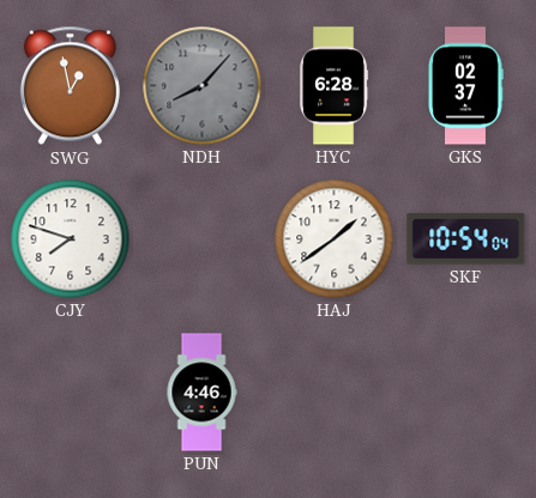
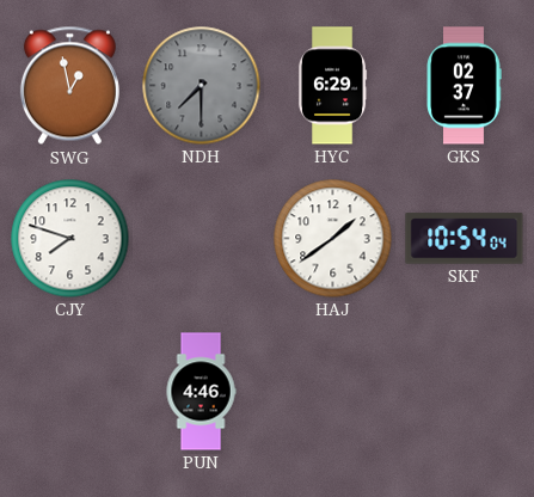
NDH: 8:07 -> 7:30
HYC: 6:28 -> 6:29
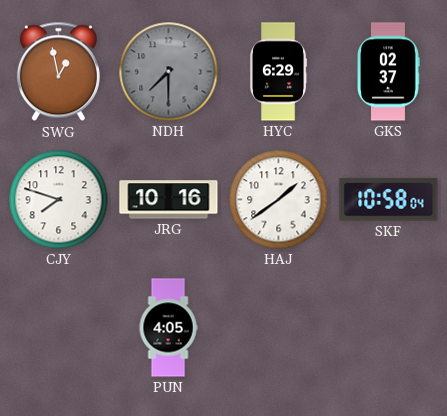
JRG: none -> 10:16
SKF: 10:54 -> 10:58
PUN: 4:46 -> 4:05
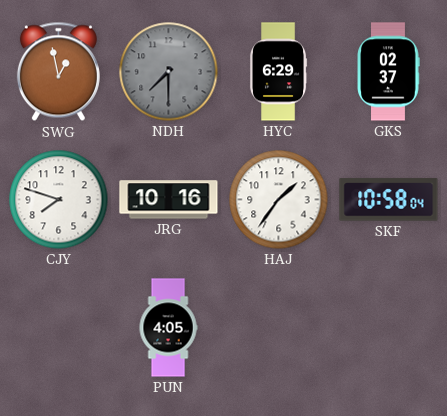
HAJ: 1:39 -> 1:36
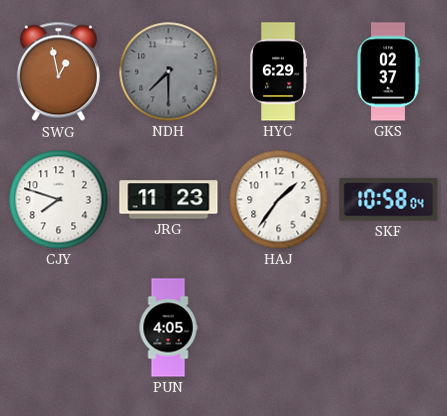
JRG: 10:16 -> 11:23
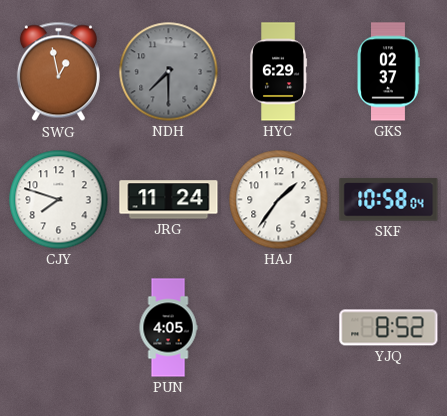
JRG: 11:23 -> 11:24
YJQ: none -> 8:52
